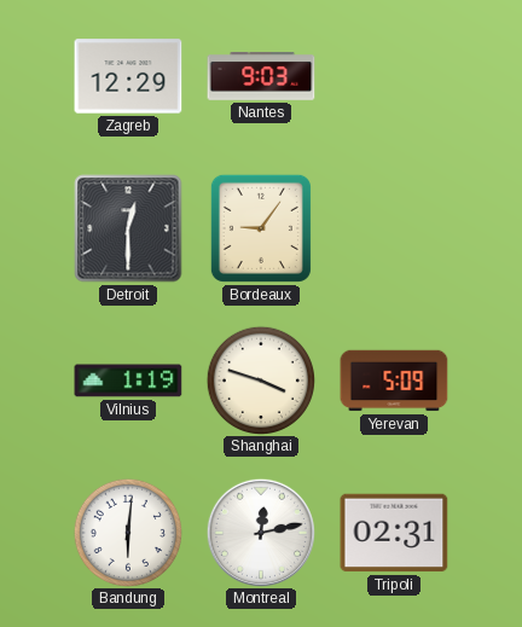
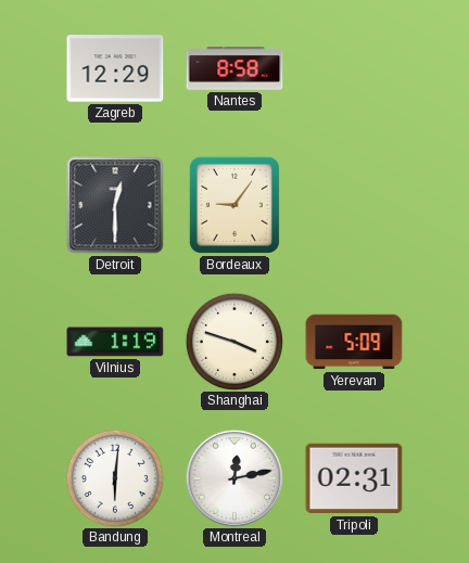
Nantes: 9:03 -> 8:58
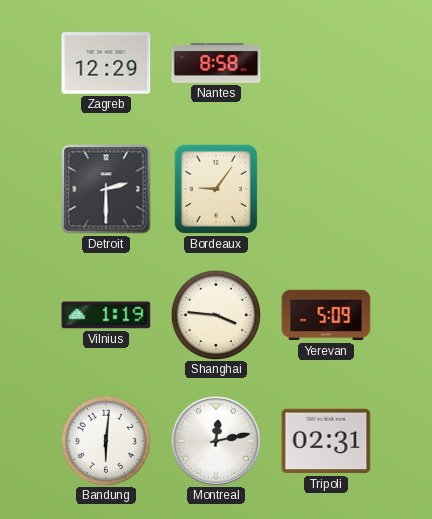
Detroit: 12:30 -> 2:30
Shanghai: 3:48 -> 3:46
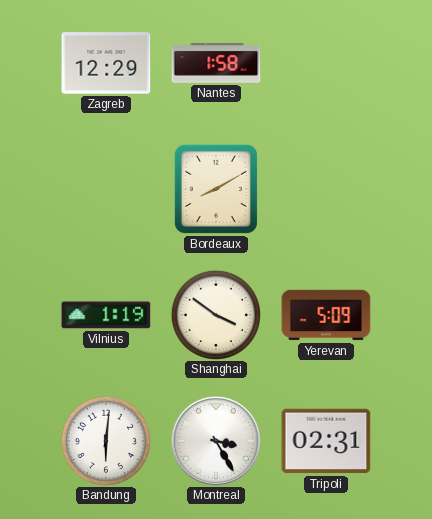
Nantes: 8:58 -> 1:58
Detroit: 2:30 -> none
Bordeaux: 9:06 -> 8:10
Shanghai: 3:46 -> 3:51
Montreal: 12:13 -> 3:25
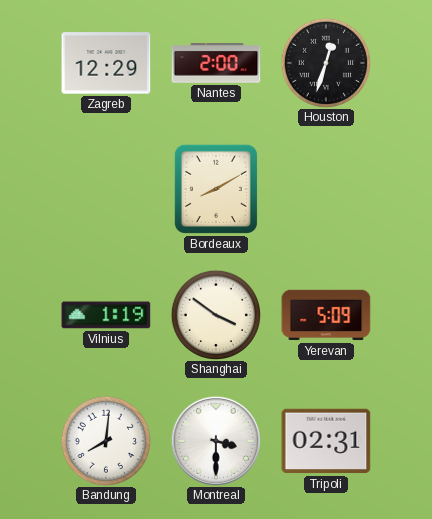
Nantes: 1:58 -> 2:00
Houston: none -> 12:33
Bandung: 6:01 -> 8:01
Montreal: 3:25 -> 3:30
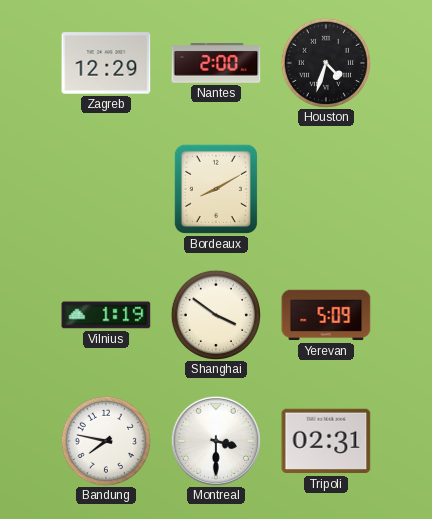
Houston: 12:33 -> 4:33
Bandung: 8:01 -> 7:47
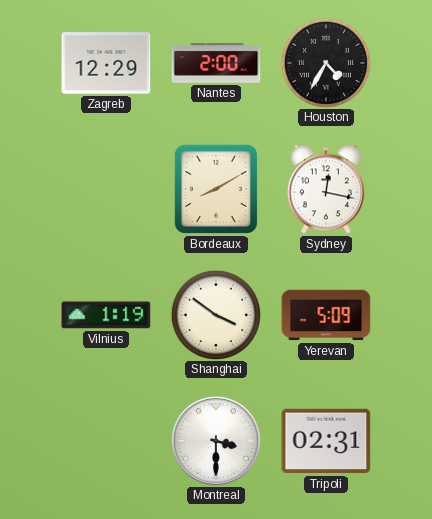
Houston: 4:33 -> 4:35
Sydney: none -> 12:17
Bandung: 7:47 -> none
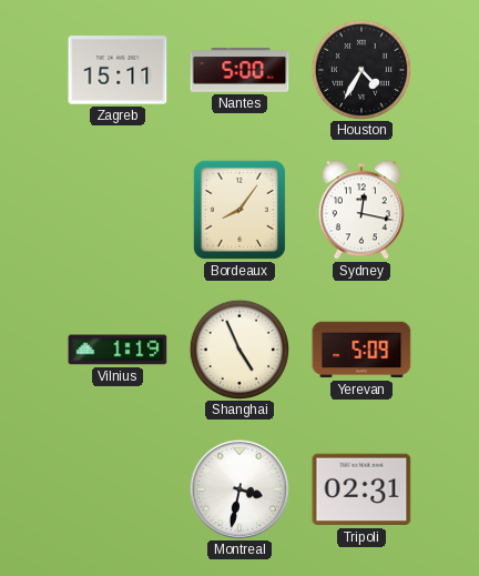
Zagreb: 12:29 -> 15:11
Nantes: 2:00 -> 5:00
Bordeaux: 8:10 -> 8:06
Shanghai: 3:51 -> 4:56
Montreal: 3:30 -> 3:32
